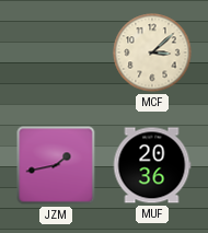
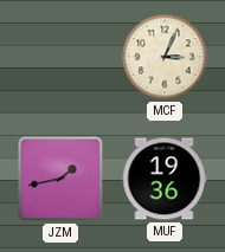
MCF: 3:08 -> 3:04
MUF: 20:36 -> 19:36
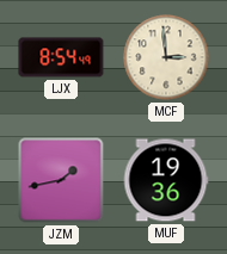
LJX: none -> 8:54
MCF: 3:04 -> 2:59
